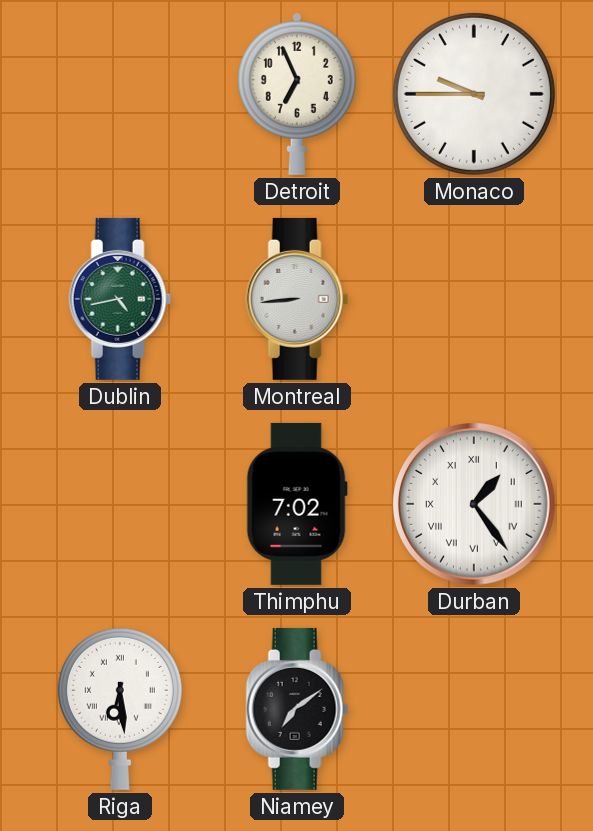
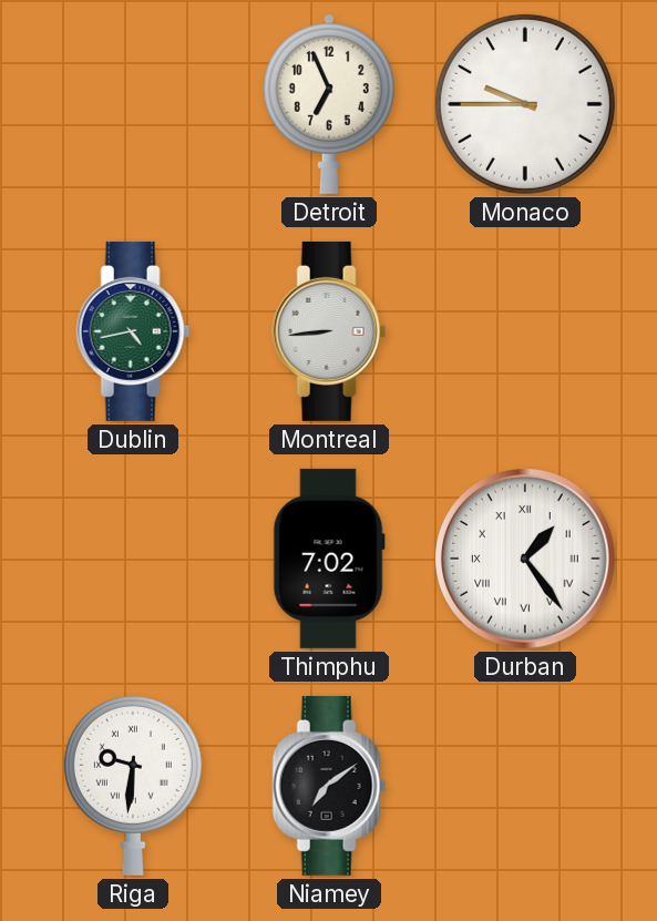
Riga: 6:29 -> 9:31
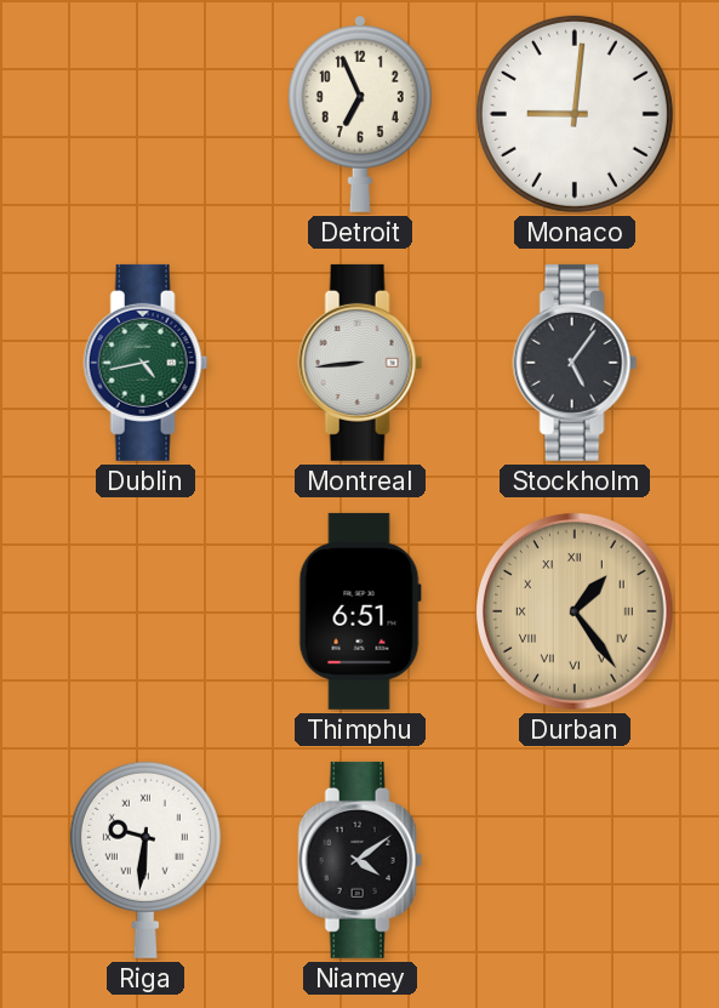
Monaco: 9:45 -> 9:01
Stockholm: none -> 5:06
Thimphu: 7:02 -> 6:51
Durban dial: white -> champagne
Niamey: 7:09 -> 4:09
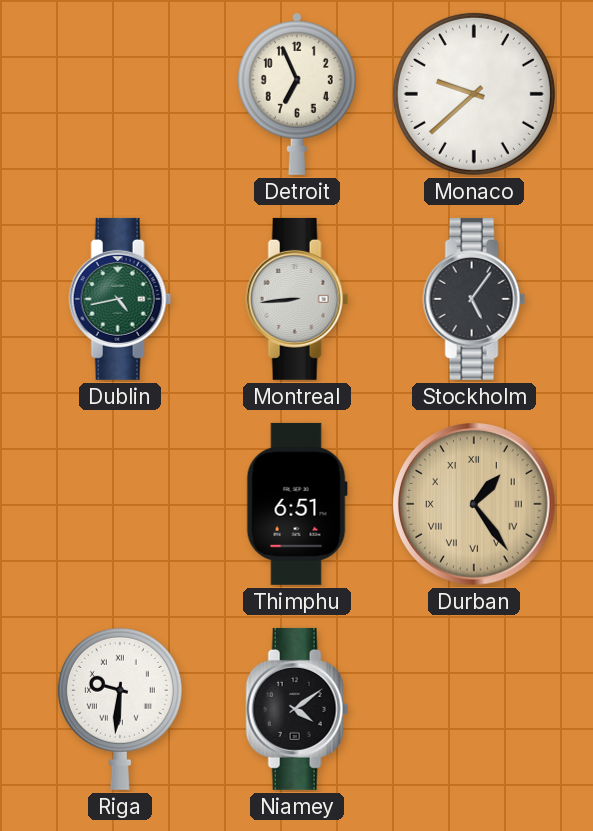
Monaco: 9:01 -> 9:38
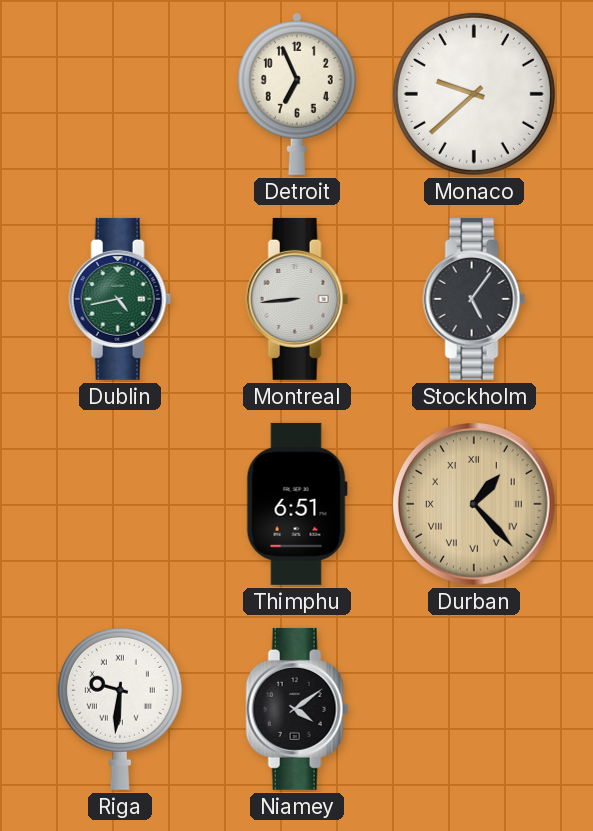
Durban: 1:24 -> 1:23
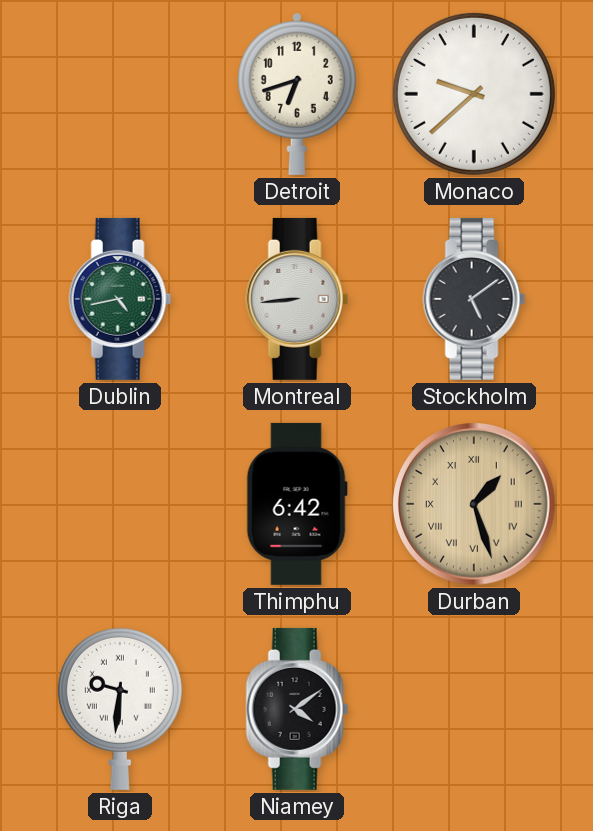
Detroit: 6:56 -> 6:42
Stockholm: 5:06 -> 5:09
Thimphu: 6:51 -> 6:42
Durban: 1:23 -> 1:27
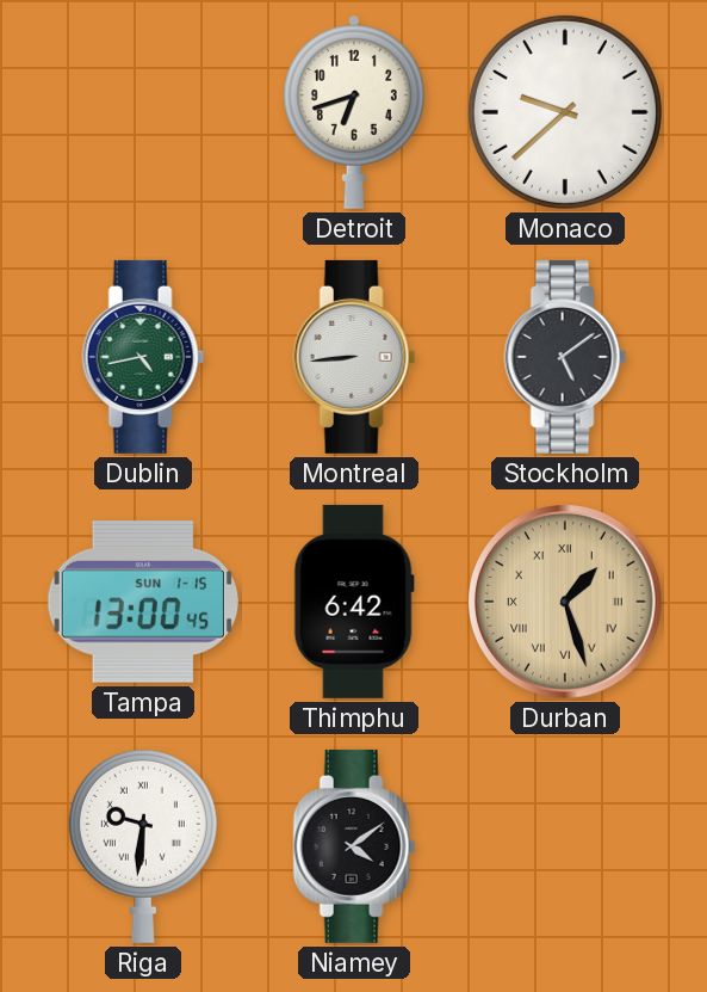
Tampa: none -> 13:00
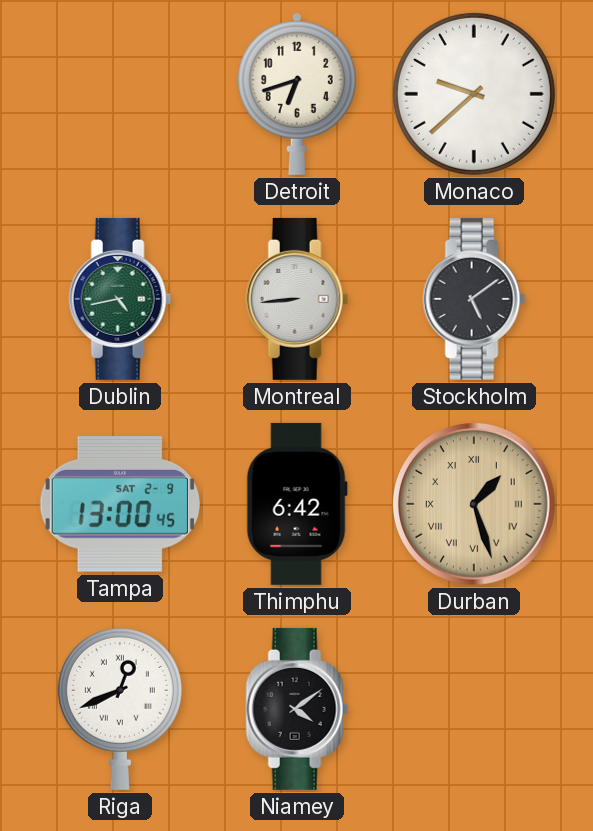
Tampa date: SUN 1-15 -> SAT 2-9
Riga: 9:31 -> 12:41
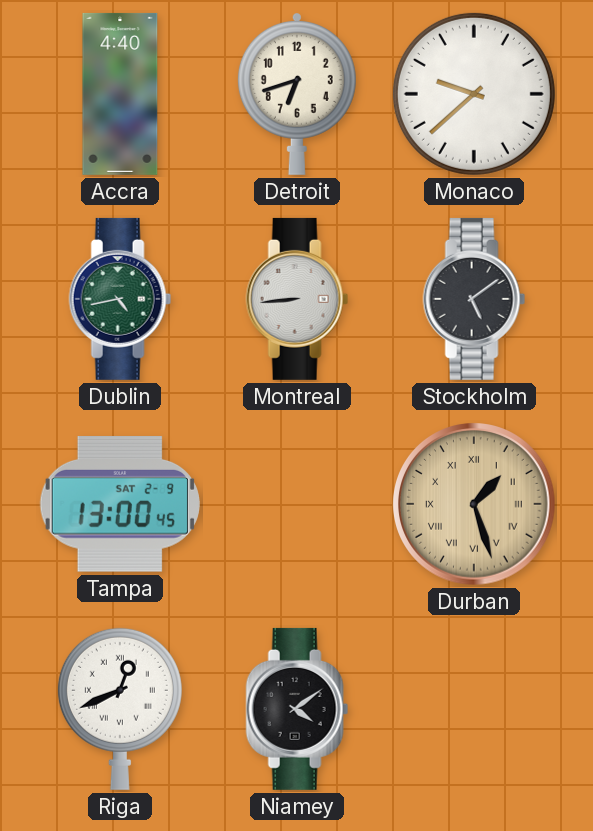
Accra: none -> 4:40
Thimphu: 6:42 -> none
